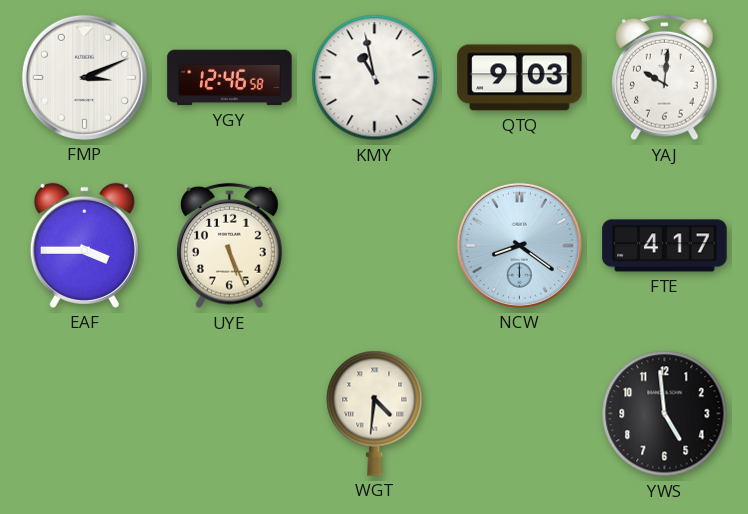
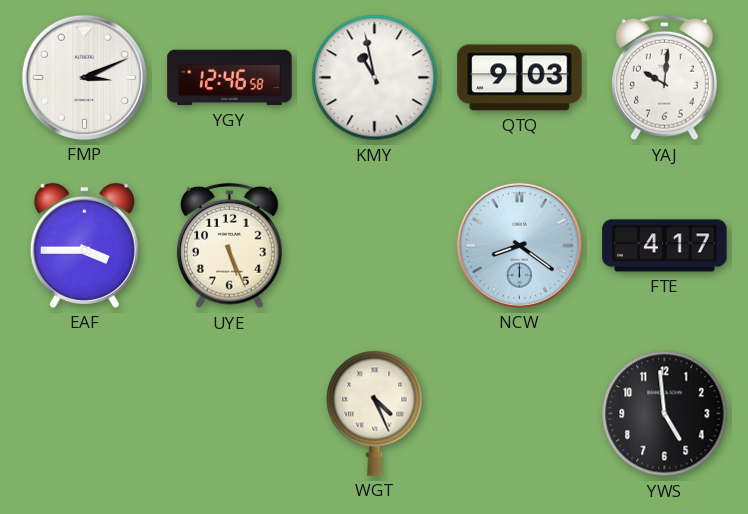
WGT: 4:31 -> 4:26
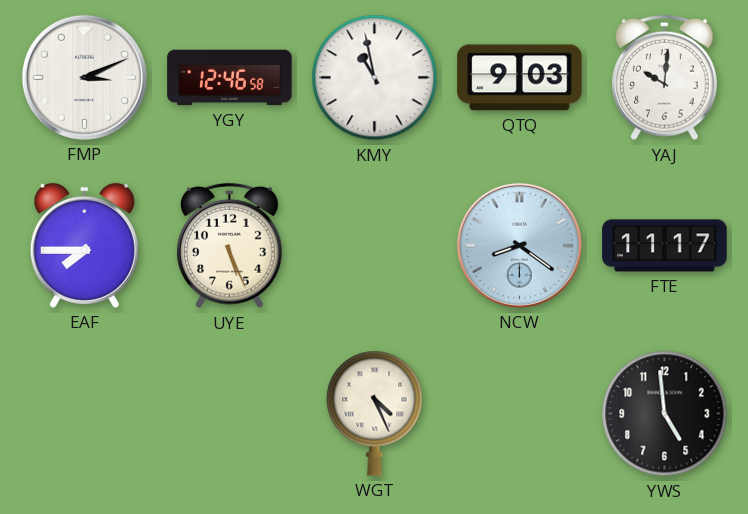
EAF: 3:45 -> 7:45
FTE: 4:17 -> 11:17
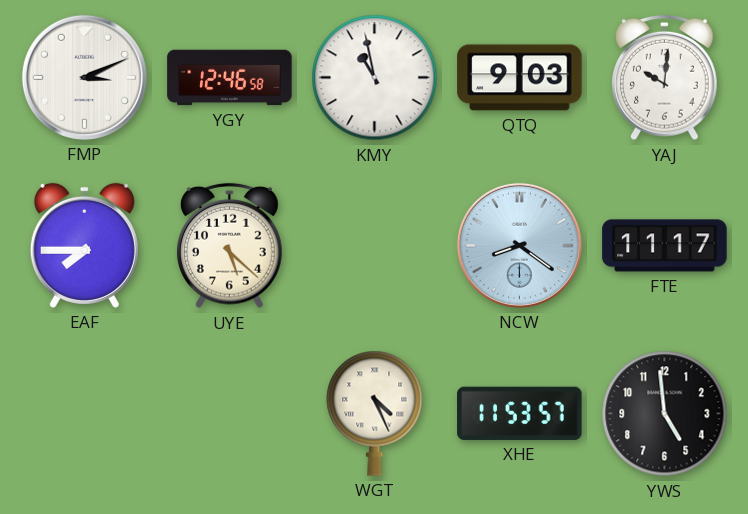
UYE: 5:26 -> 5:22
XHE: none -> 11:53
